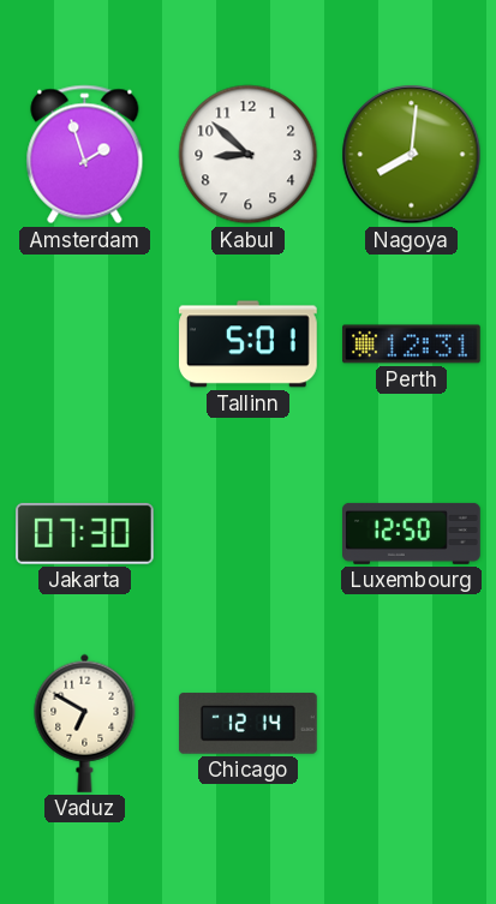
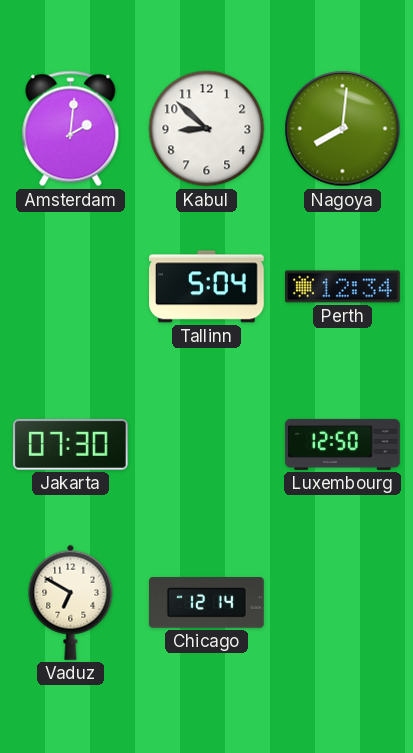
Amsterdam: 1:57 -> 2:01
Tallinn: 5:01 -> 5:04
Perth: 12:31 -> 12:34
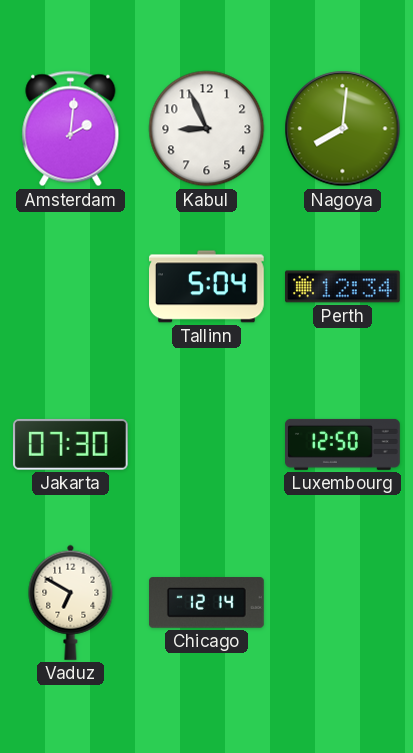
Kabul: 8:52 -> 8:56
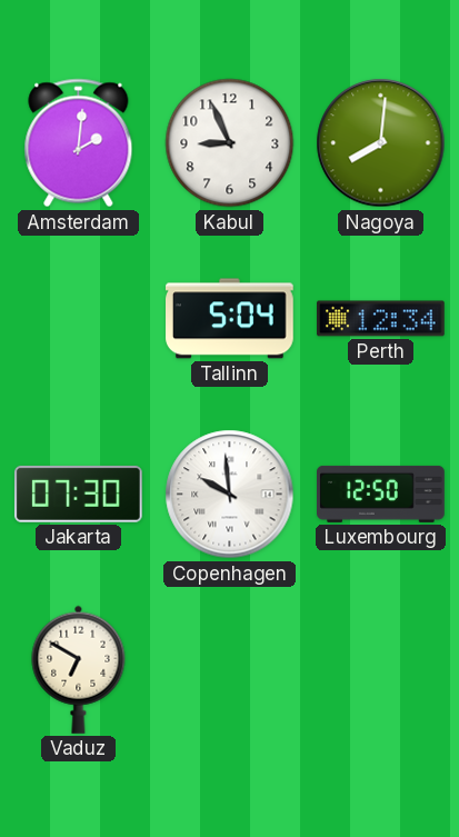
Copenhagen: none -> 9:59
Chicago: 12:14 -> none
